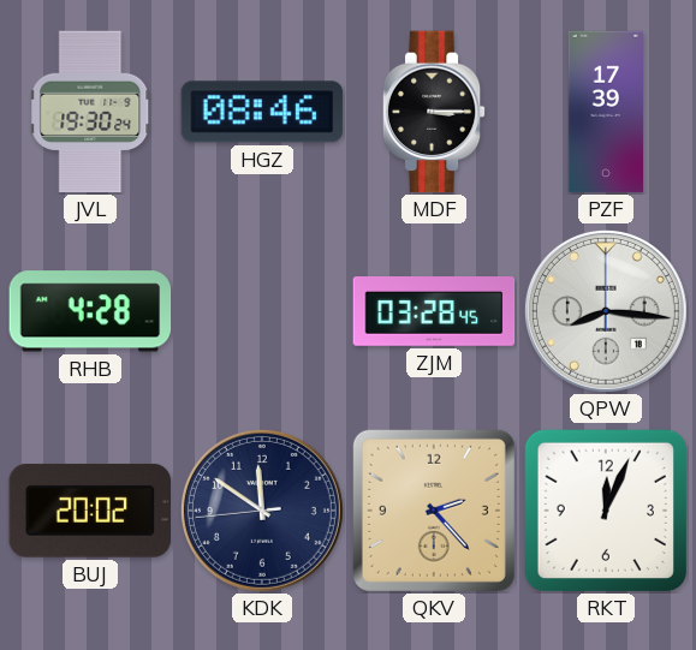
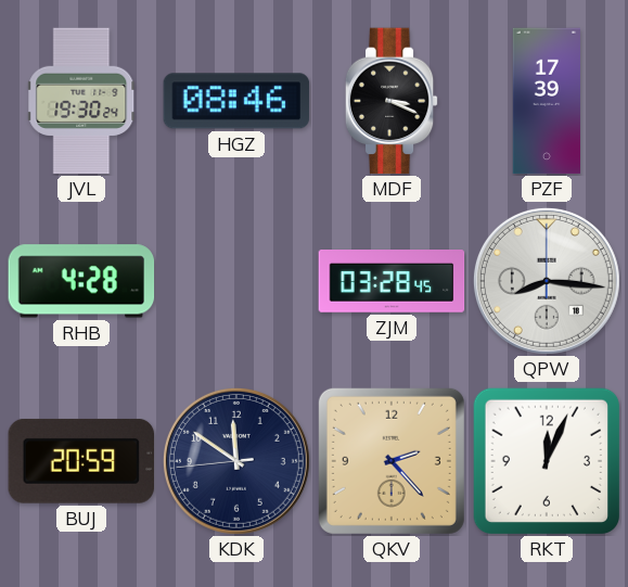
MDF: 3:15 -> 3:19
BUJ: 20:02 -> 20:59
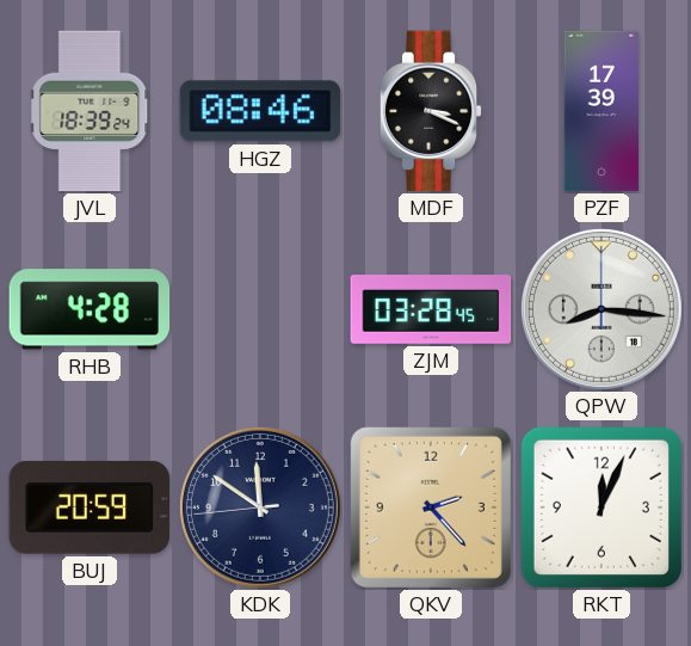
JVL: 19:30 -> 18:39
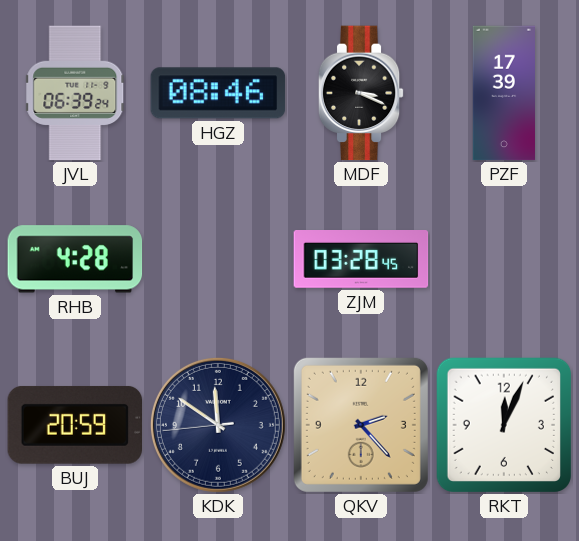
JVL: 18:39 -> 06:39
QPW: 8:16 -> none
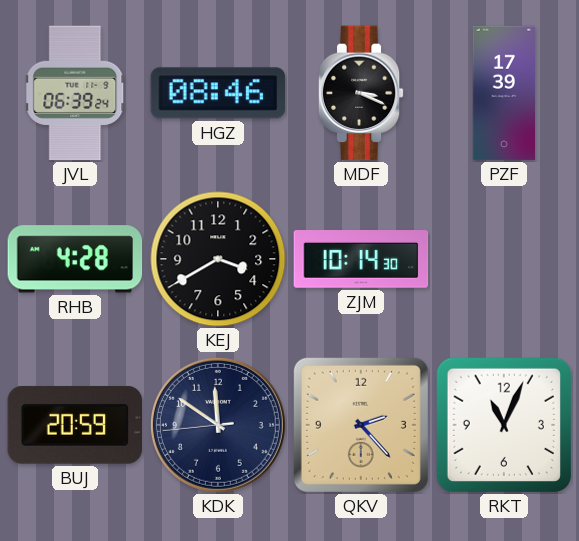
KEJ: none -> 3:40
ZJM: 03:28 -> 10:14
RKT: 12:04 -> 11:04
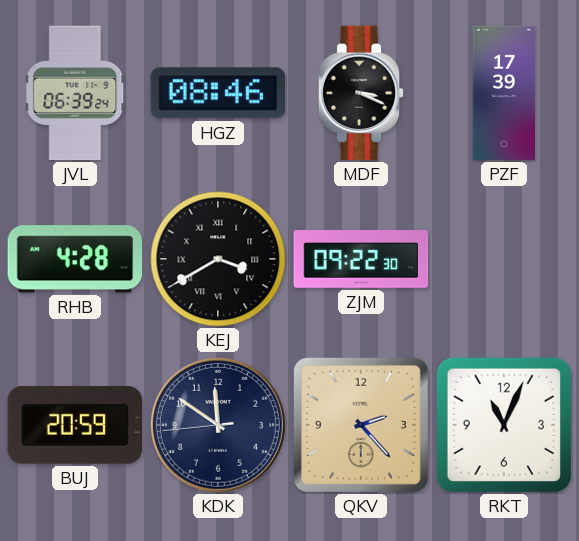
KEJ numerals: Arabic -> Roman
ZJM: 10:14 -> 09:22
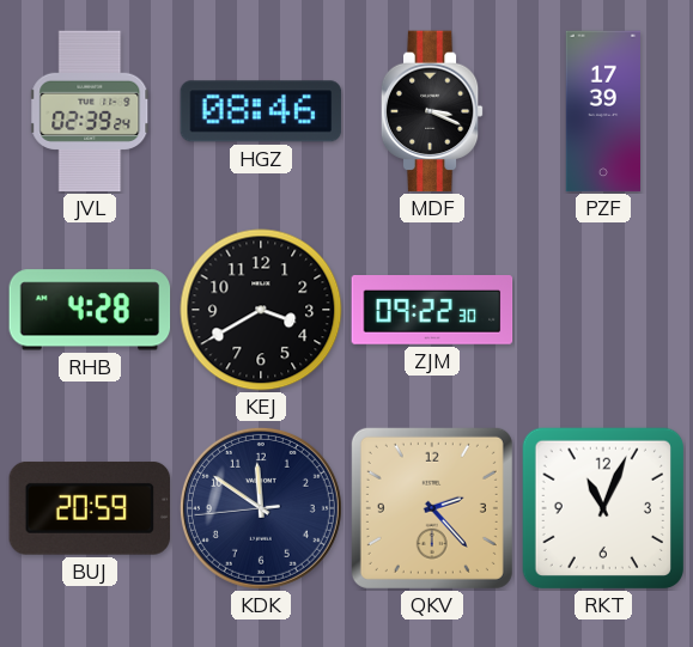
JVL: 06:39 -> 02:39
KEJ numerals: Roman -> Arabic
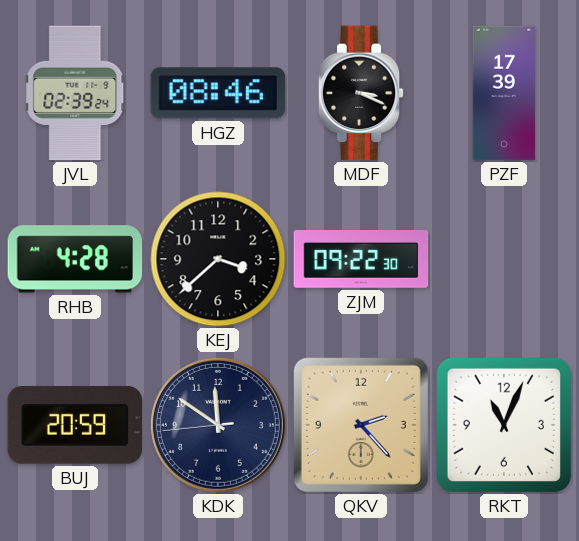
KEJ: 3:40 -> 3:38
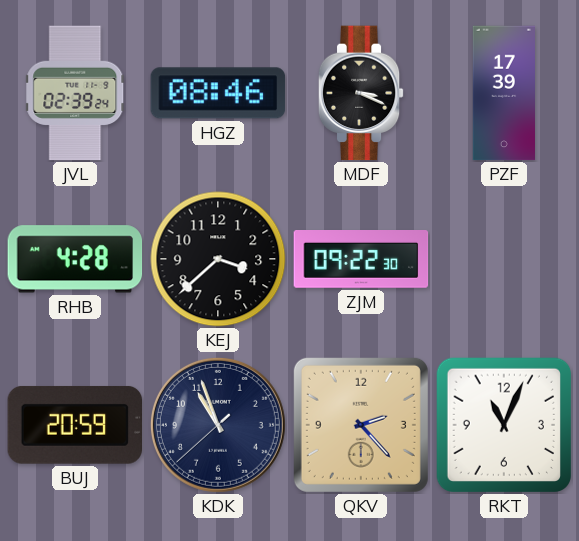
KDK: 11:50 -> 10:56
